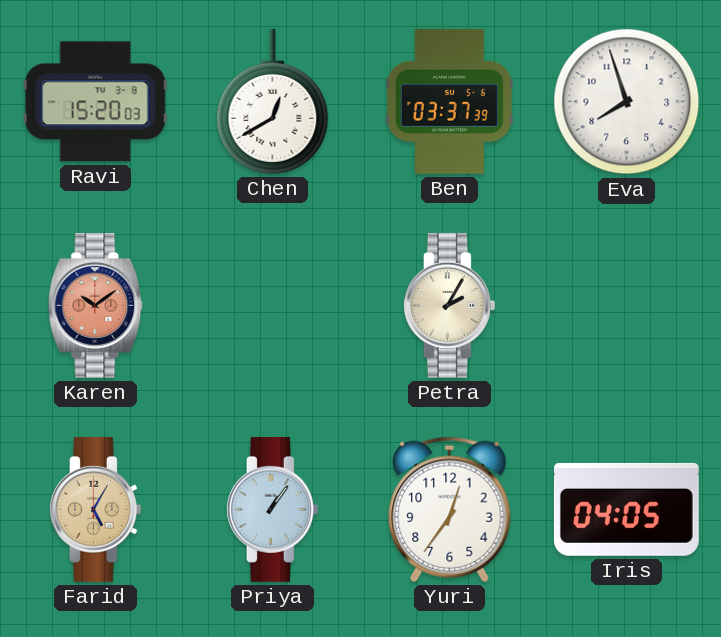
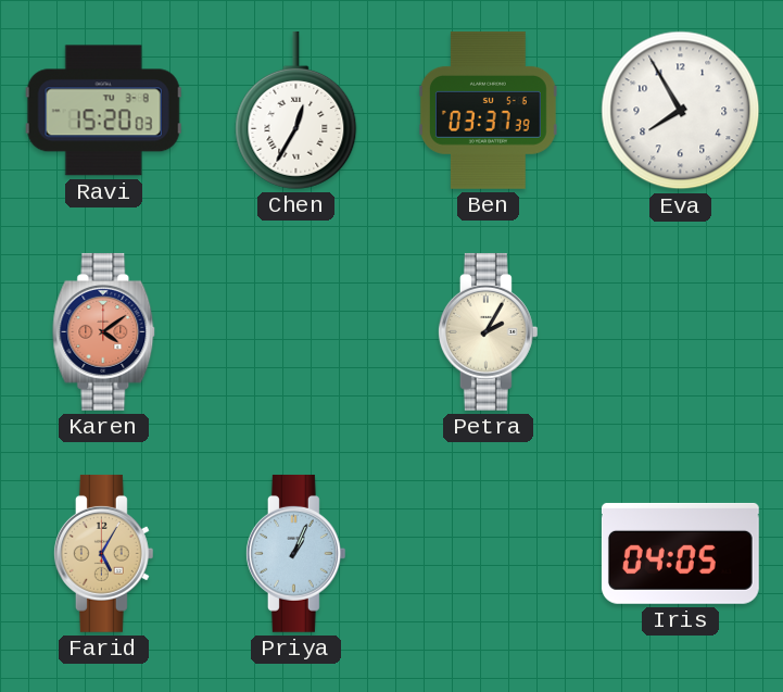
Chen: 12:40 -> 12:35
Eva: 7:57 -> 7:55
Karen: 10:09 -> 4:09
Priya: 1:06 -> 1:04
Yuri: 12:36 -> none
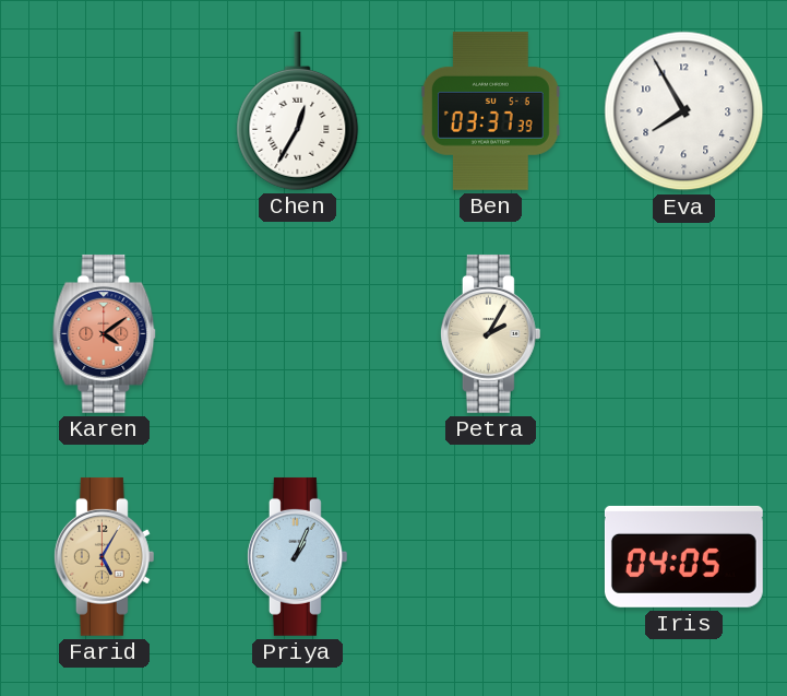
Ravi: 15:20 -> none
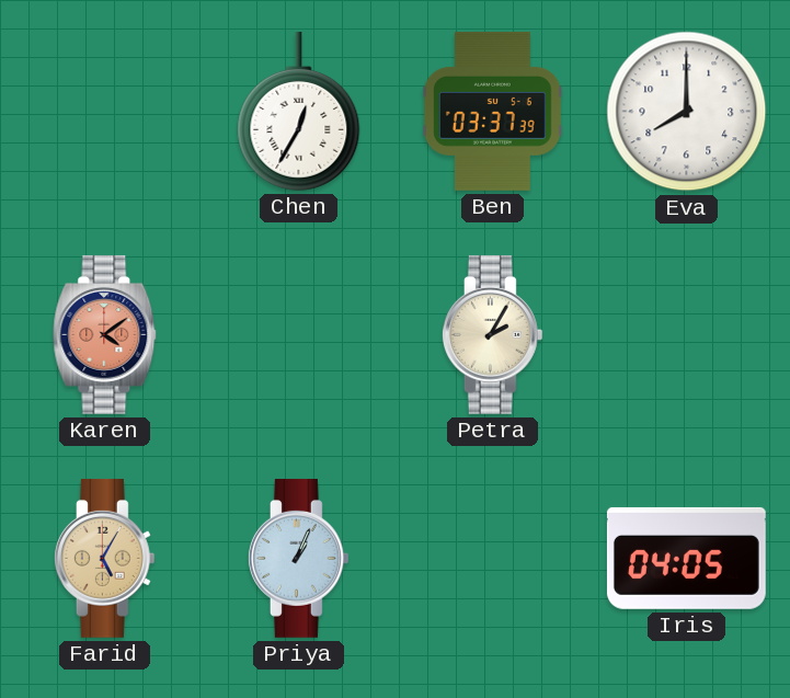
Eva: 7:55 -> 8:00
